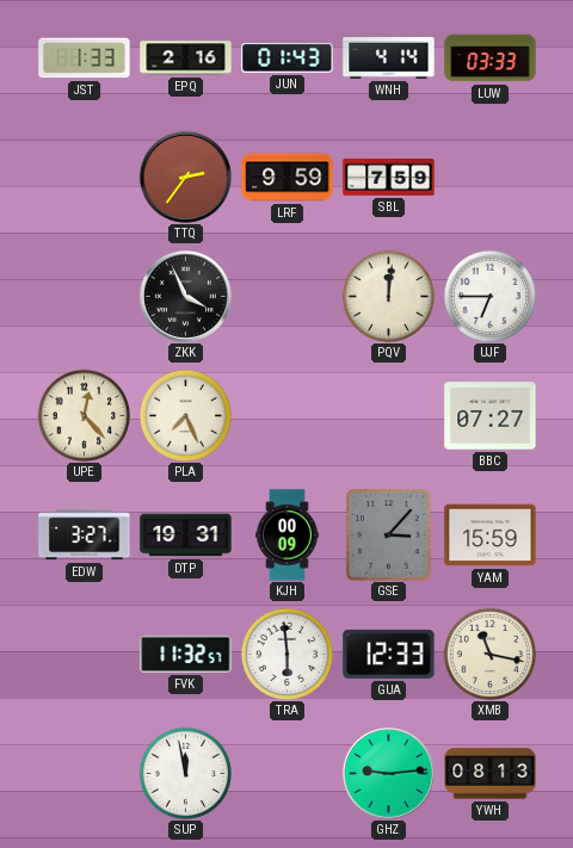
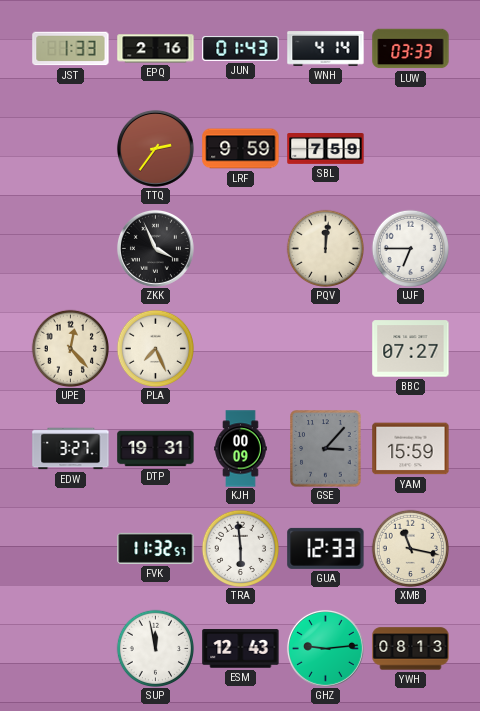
ESM: none -> 12:43
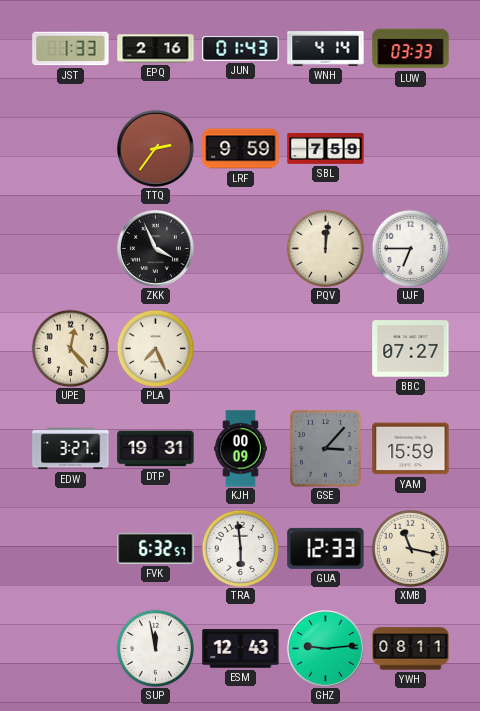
FVK: 11:32 -> 6:32
YWH: 08:13 -> 08:11
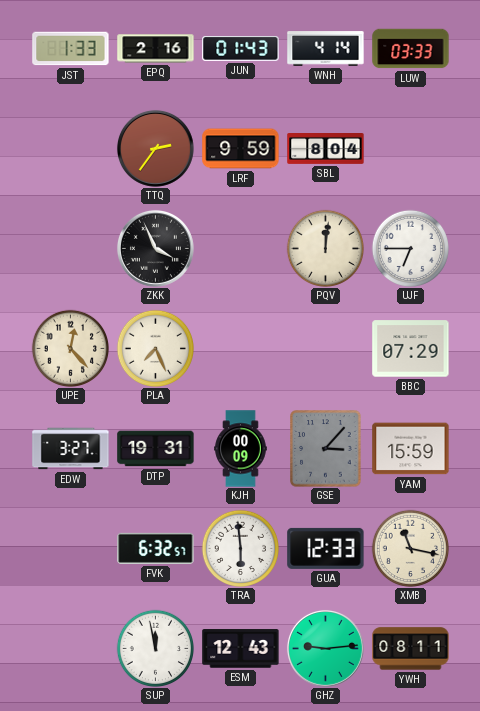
SBL: 7:59 -> 8:04
BBC: 07:27 -> 07:29
